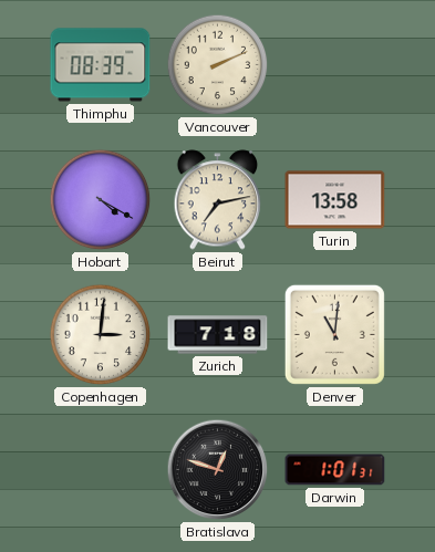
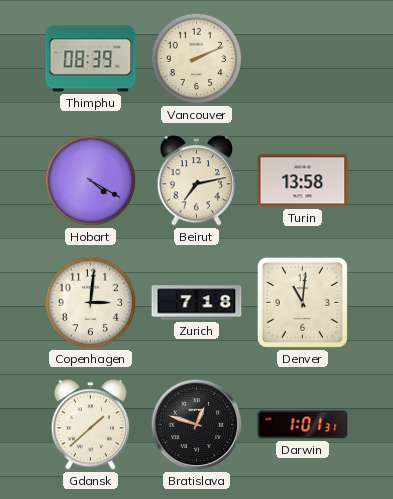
Gdansk: none -> 1:38
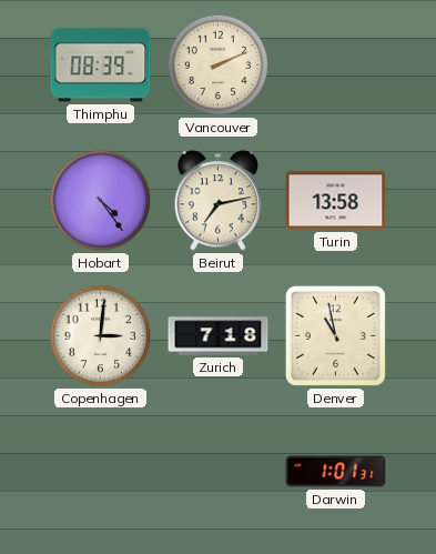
Hobart: 4:20 -> 4:24
Denver: 11:01 -> 10:58
Gdansk: 1:38 -> none
Bratislava: 12:48 -> none
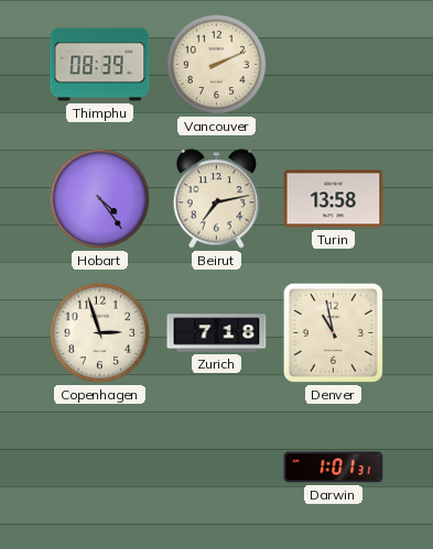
Copenhagen: 3:01 -> 2:57
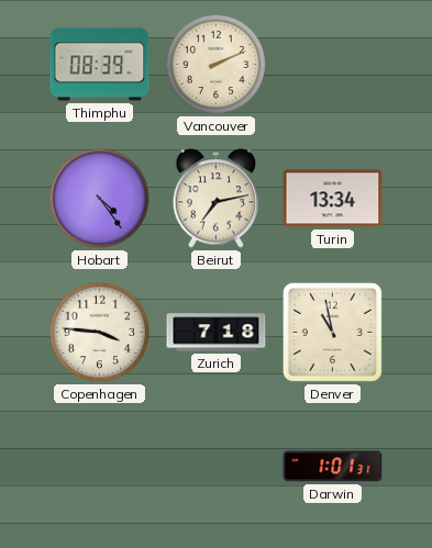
Turin: 13:58 -> 13:34
Copenhagen: 2:57 -> 3:46
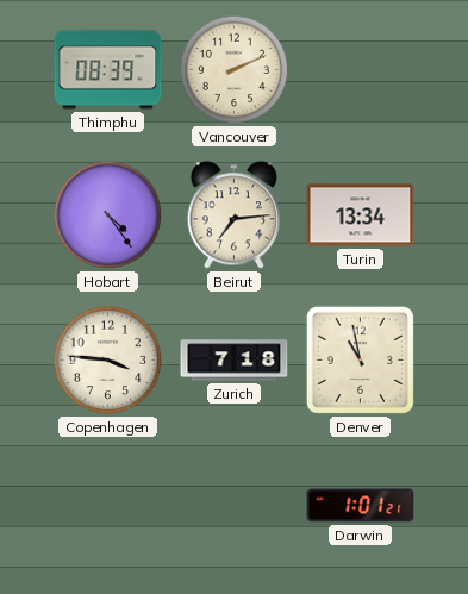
Beirut: 7:13 -> 7:14
Darwin: 1:01:31 -> 1:01:21
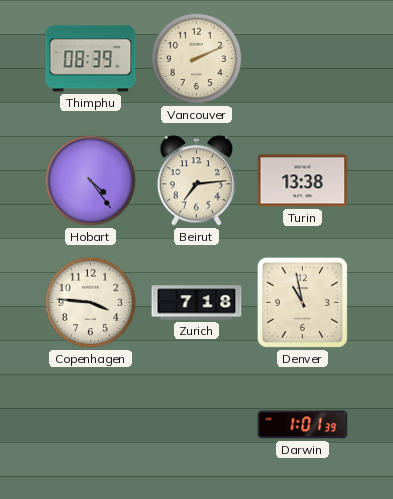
Turin: 13:34 -> 13:38
Darwin: 1:01:21 -> 1:01:39
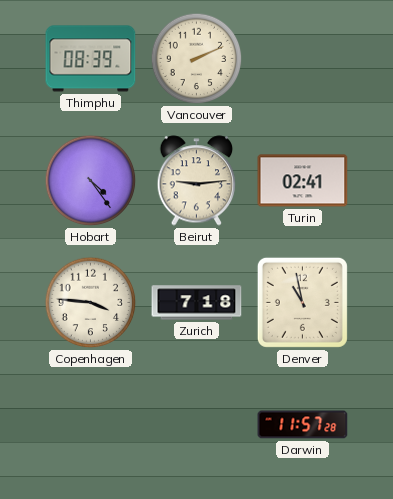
Beirut: 7:14 -> 9:14
Turin: 13:38 -> 02:41
Darwin: 1:01 -> 11:57
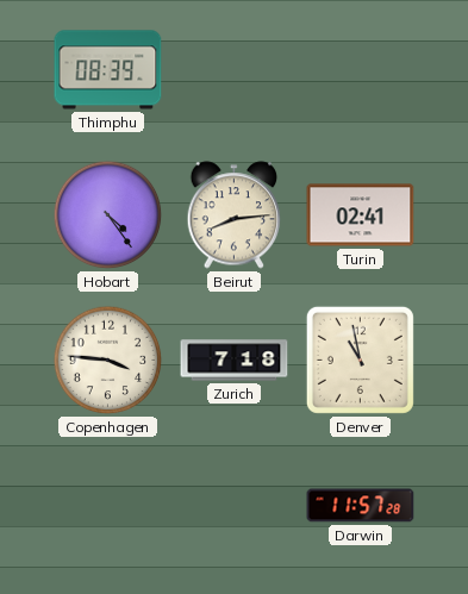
Vancouver: 2:11 -> none
Beirut: 9:14 -> 8:14
